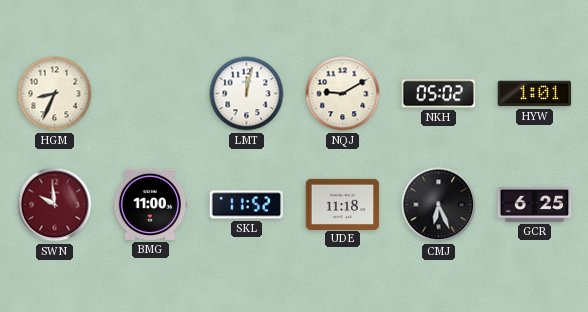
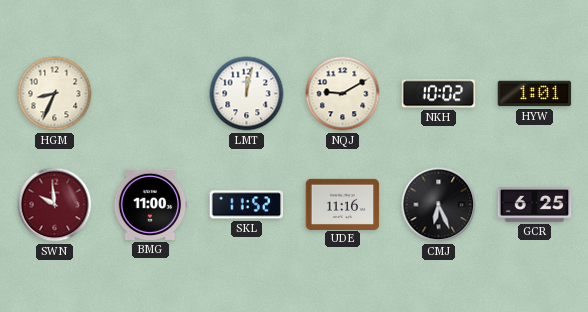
NKH: 05:02 -> 10:02
UDE: 11:18 -> 11:16
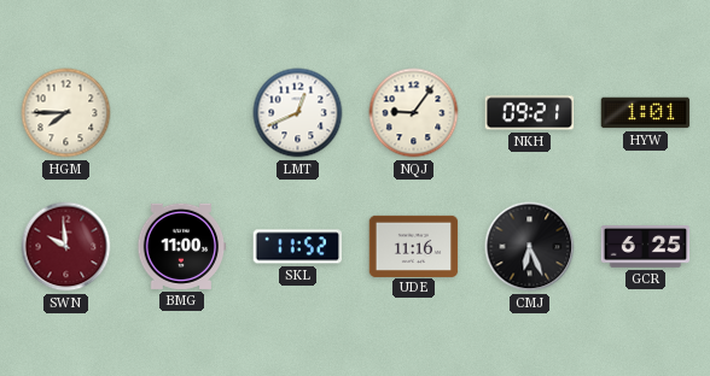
HGM: 8:34 -> 7:45
LMT: 12:02 -> 12:41
NQJ: 9:10 -> 9:06
NKH: 10:02 -> 09:21
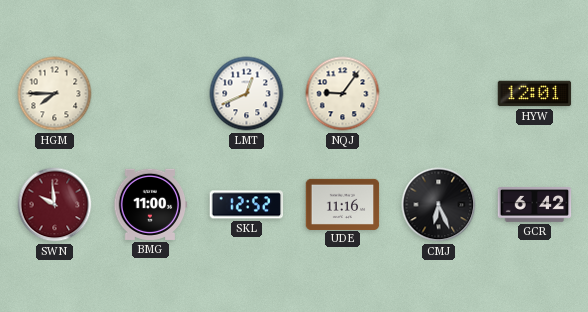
NKH: 09:21 -> none
HYW: 1:01 -> 12:01
SKL: 11:52 -> 12:52
GCR: 6:25 -> 6:42
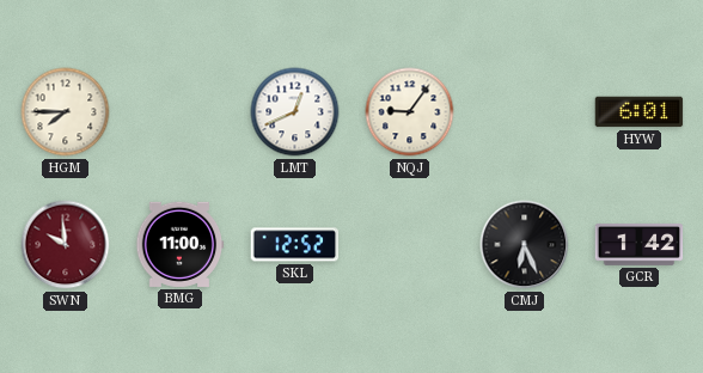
HYW: 12:01 -> 6:01
UDE: 11:16 -> none
GCR: 6:42 -> 1:42
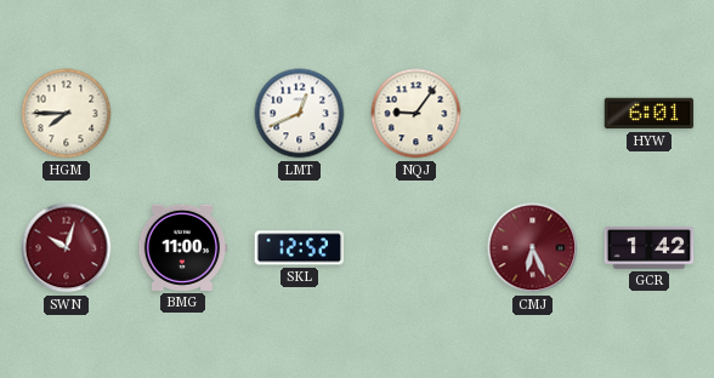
SWN: 9:59 -> 10:03
CMJ dial: black -> burgundy
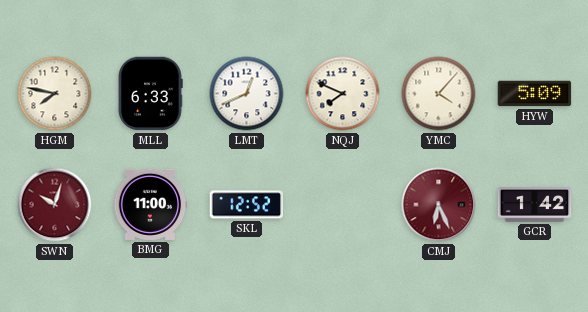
HGM: 7:45 -> 7:47
MLL: none -> 6:33
NQJ: 9:06 -> 7:49
YMC: none -> 4:07
HYW: 6:01 -> 5:09
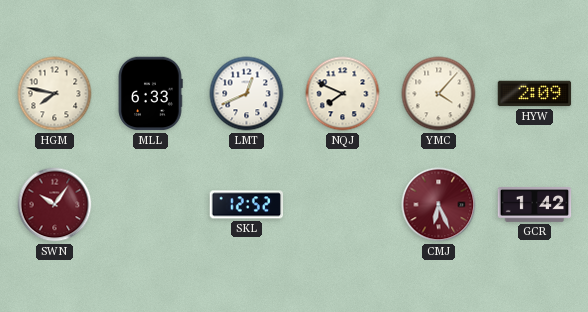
HYW: 5:09 -> 2:09
SWN: 10:03 -> 10:06
BMG: 11:00 -> none
